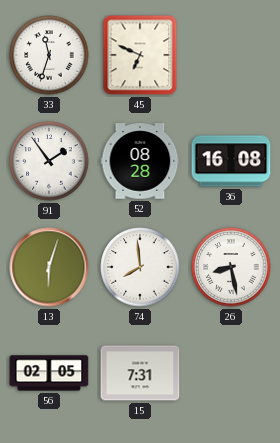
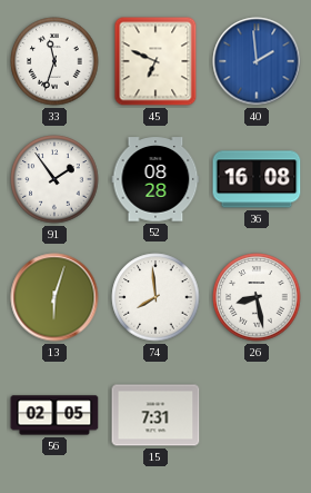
40: none -> 1:59
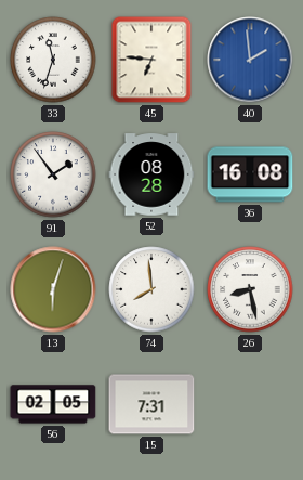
45: 6:49 -> 6:46
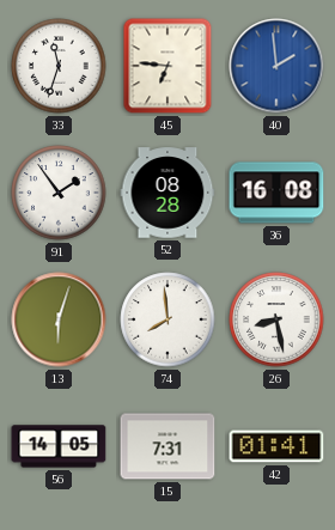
56: 02:05 -> 14:05
42: none -> 01:41
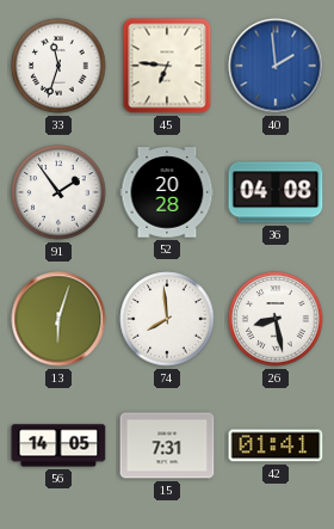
52: 08:28 -> 20:28
36: 16:08 -> 04:08
